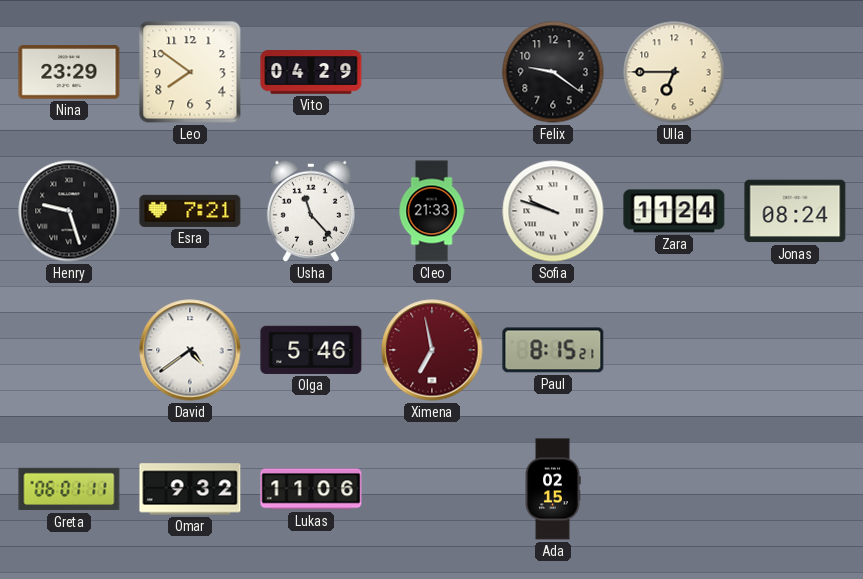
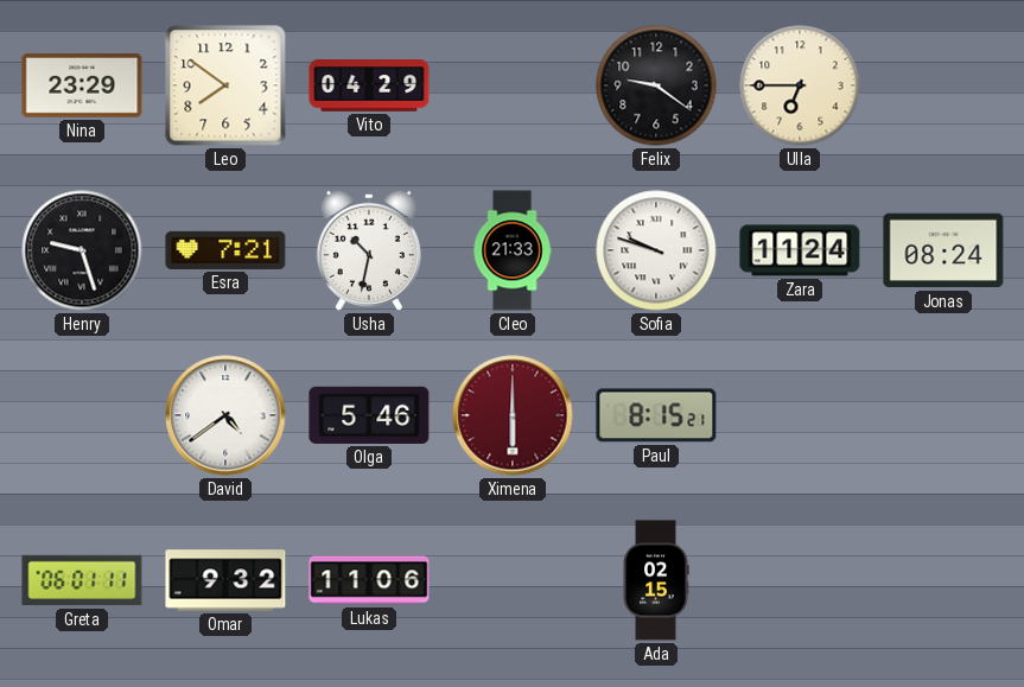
Usha: 11:23 -> 10:32
Ximena: 6:58 -> 6:00
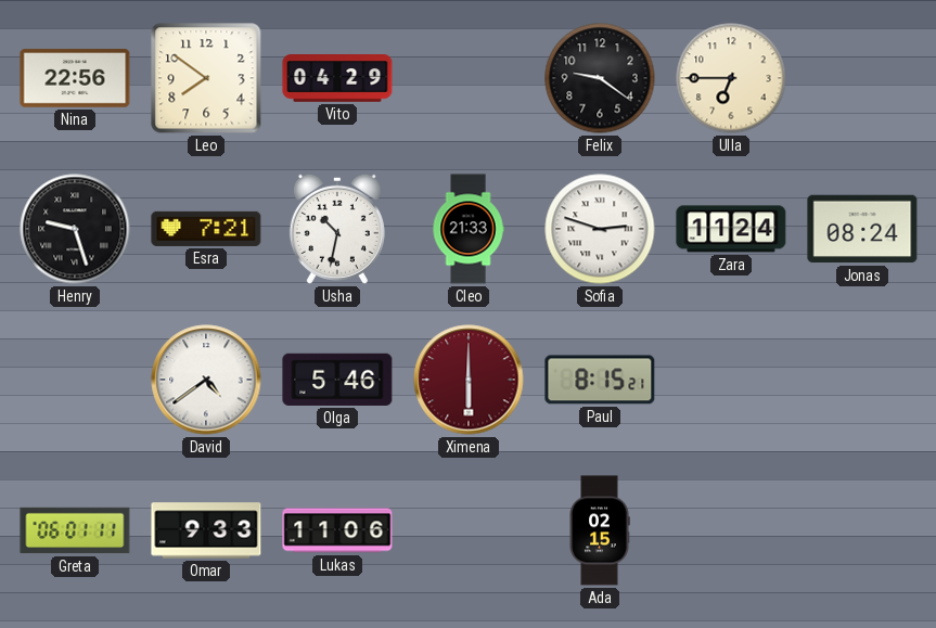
Nina: 23:29 -> 22:56
Sofia: 9:48 -> 2:48
Omar: 9:32 -> 9:33
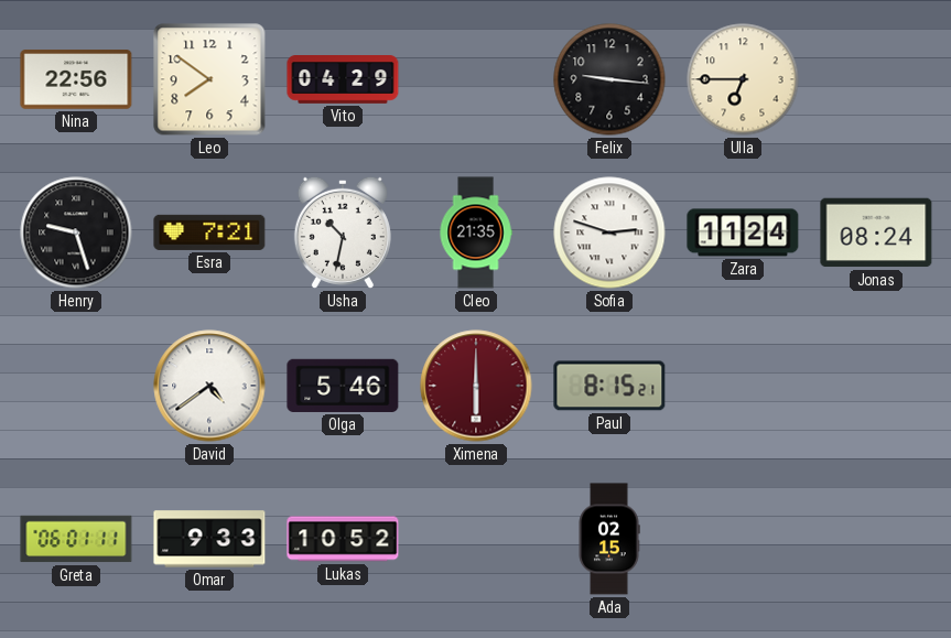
Felix: 9:21 -> 9:16
Cleo: 21:33 -> 21:35
Lukas: 11:06 -> 10:52
